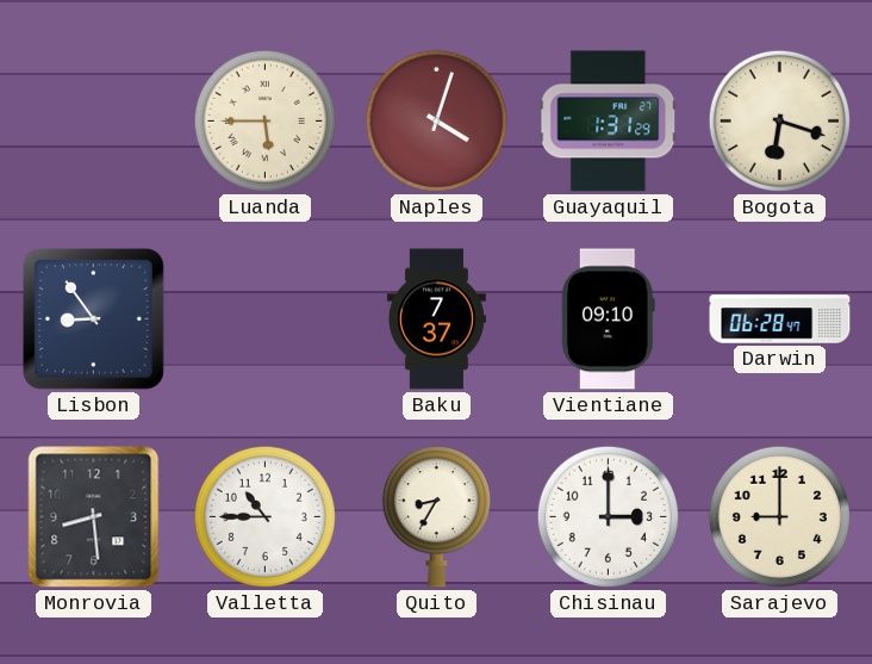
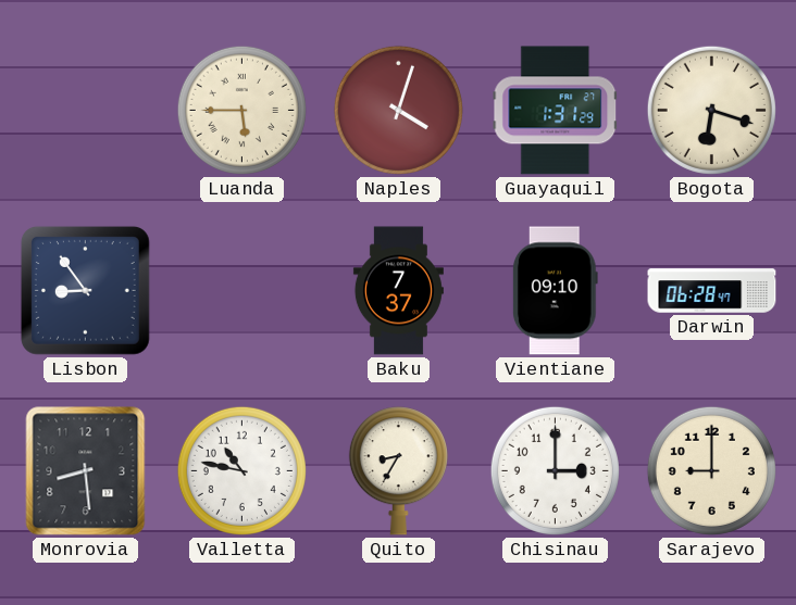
Valletta: 10:45 -> 10:47
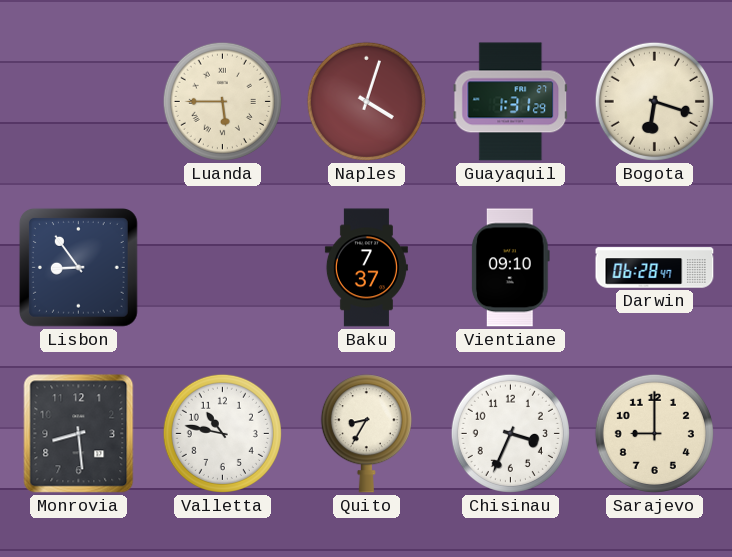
Chisinau: 3:00 -> 3:34
